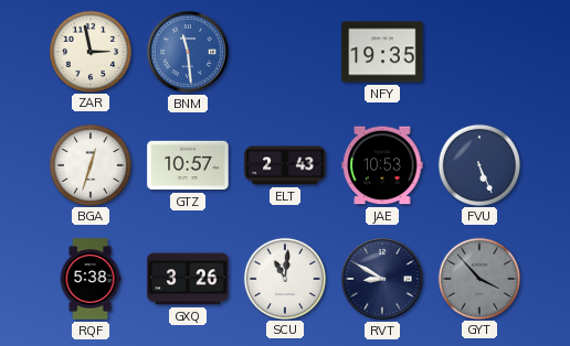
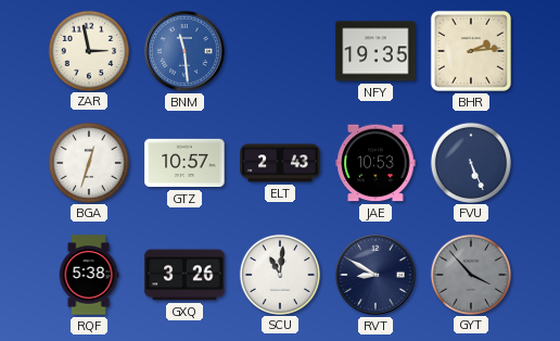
BHR: none -> 2:14
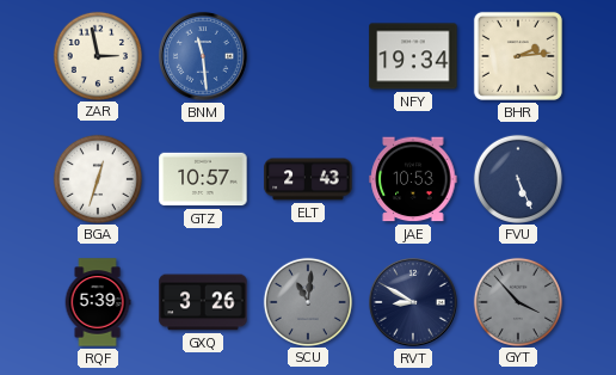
NFY: 19:35 -> 19:34
RQF: 5:38 -> 5:39
SCU dial: white -> grey
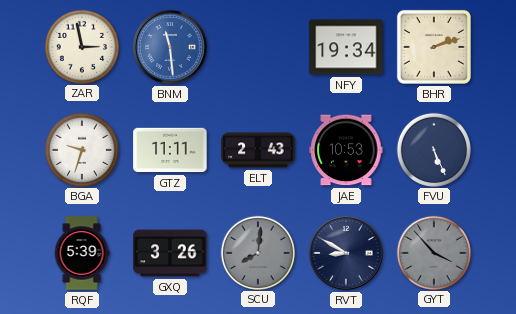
BHR: 2:14 -> 2:12
BGA: 12:33 -> 9:33
GTZ: 10:57 -> 11:11
SCU: 11:01 -> 8:01
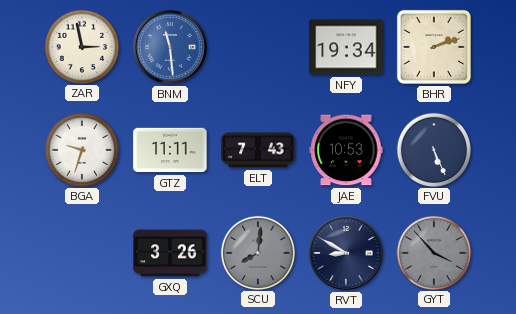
ELT: 2:43 -> 7:43
RQF: 5:39 -> none
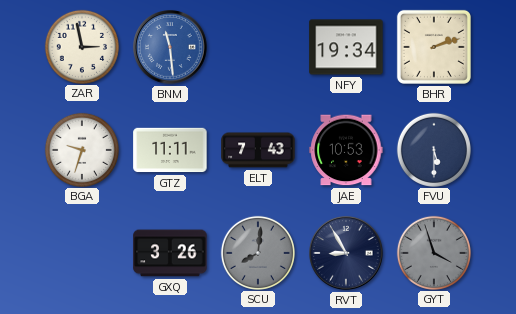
FVU: 5:26 -> 5:30
RVT: 8:50 -> 8:55
GYT: 3:53 -> 3:57
